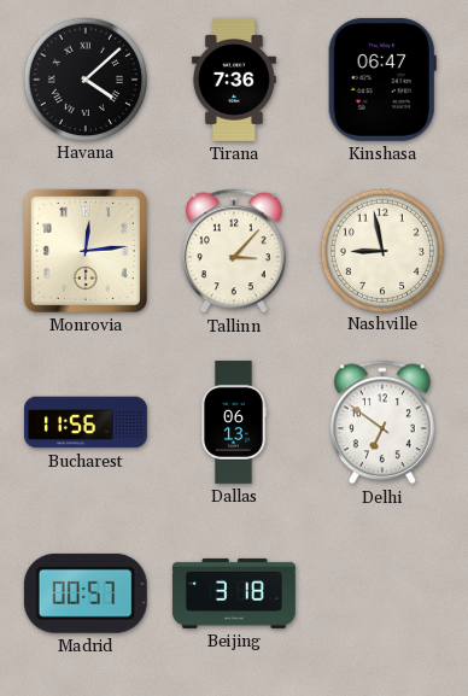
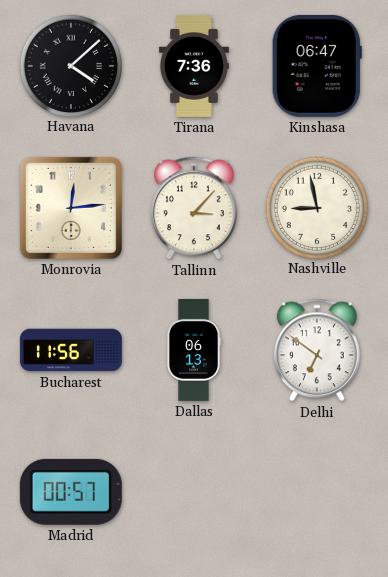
Beijing: 3:18 -> none
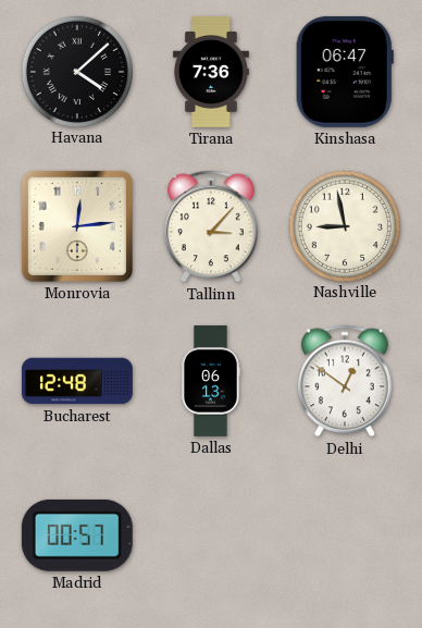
Bucharest: 11:56 -> 12:48
Delhi: 6:51 -> 12:51
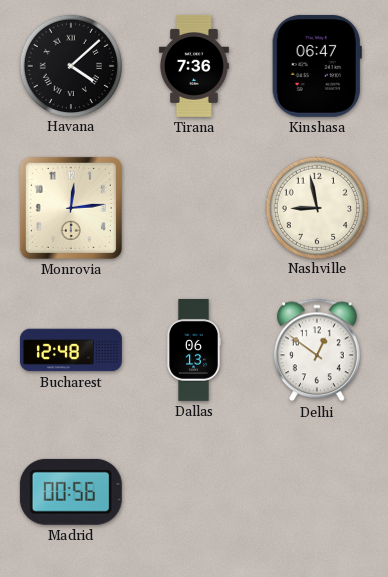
Tallinn: 3:07 -> none
Madrid: 00:57 -> 00:56
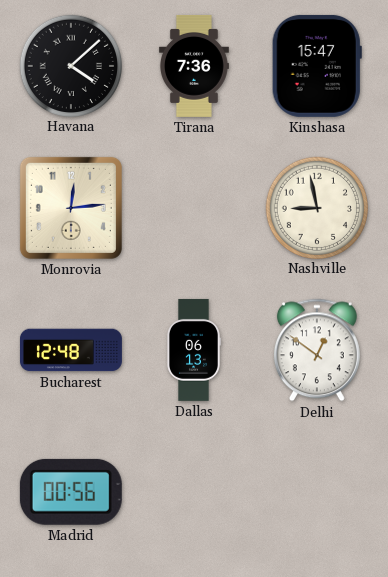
Kinshasa: 06:47 -> 15:47
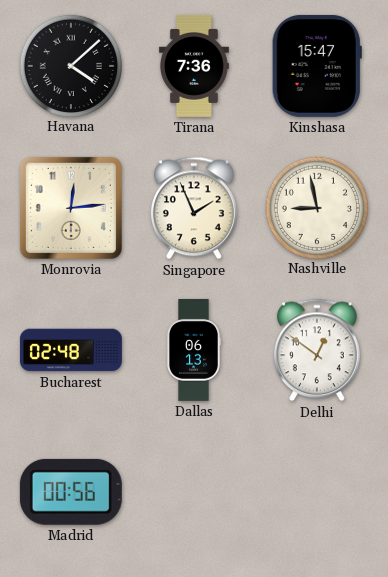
Singapore: none -> 1:56
Bucharest: 12:48 -> 02:48
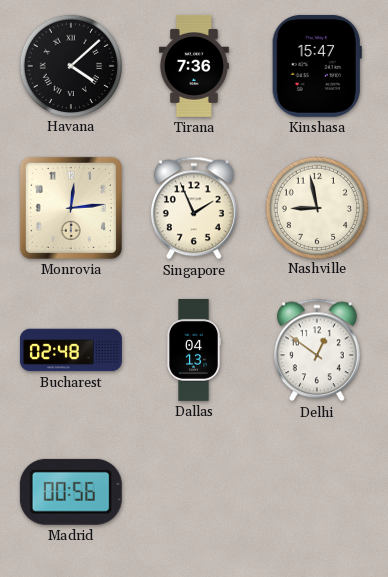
Dallas: 06:13 -> 04:13
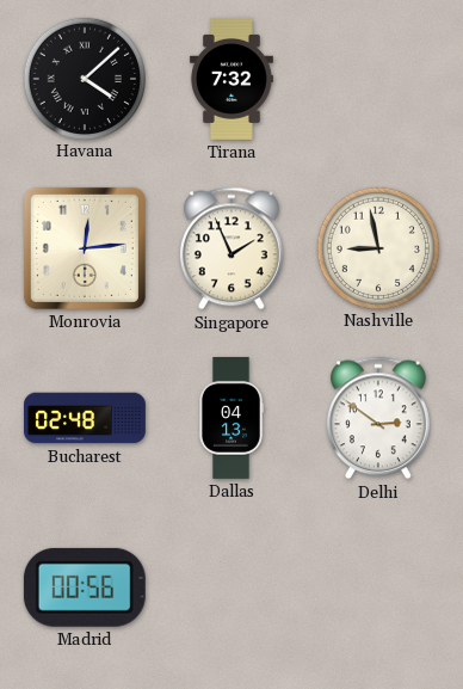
Tirana: 7:36 -> 7:32
Kinshasa: 15:47 -> none
Delhi: 12:51 -> 2:51
